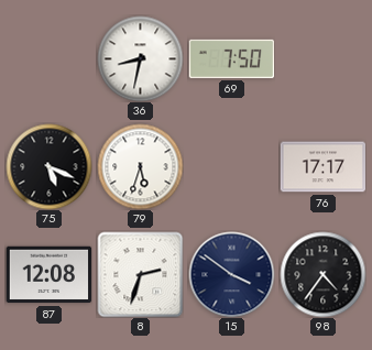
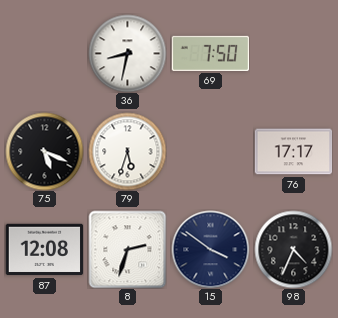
98: 4:36 -> 4:34
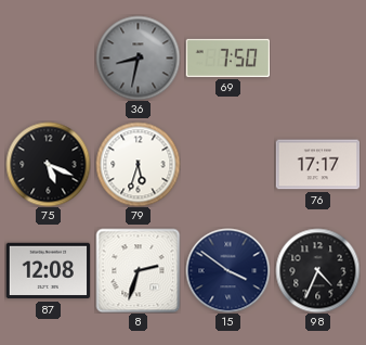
36 dial: white -> grey
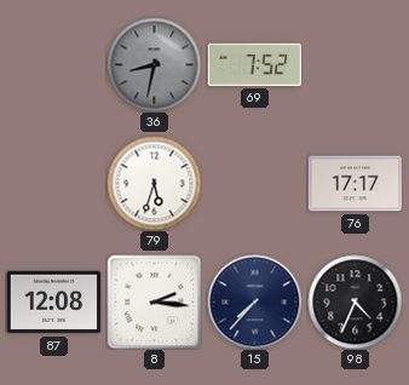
69: 7:50 -> 7:52
75: 5:19 -> none
8: 2:33 -> 2:16
15: 3:51 -> 7:37
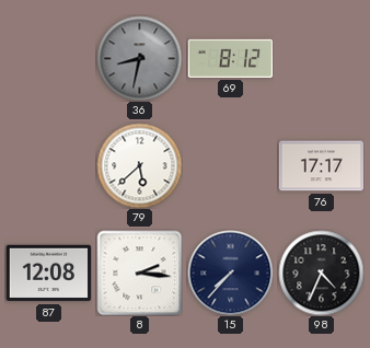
69: 7:52 -> 8:12
79: 5:33 -> 5:38
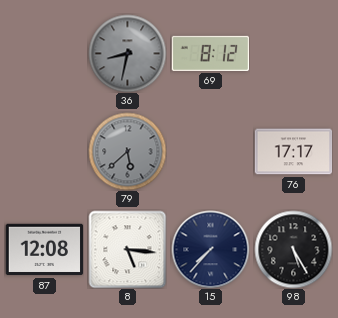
79 dial: white -> grey
8: 2:16 -> 5:16
98: 4:34 -> 5:25
